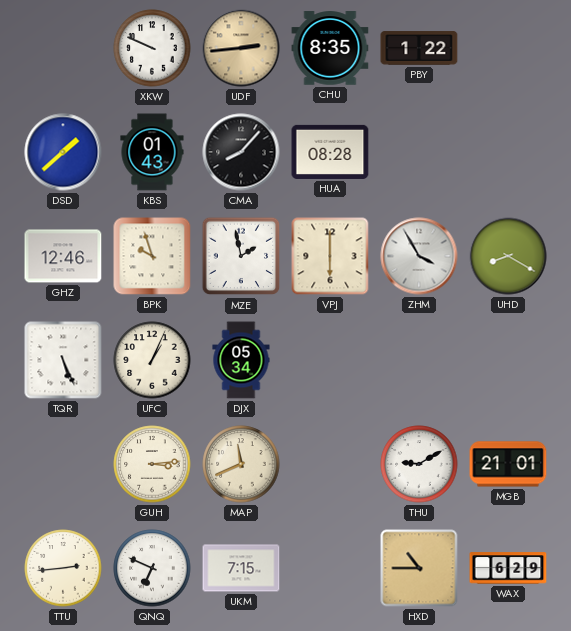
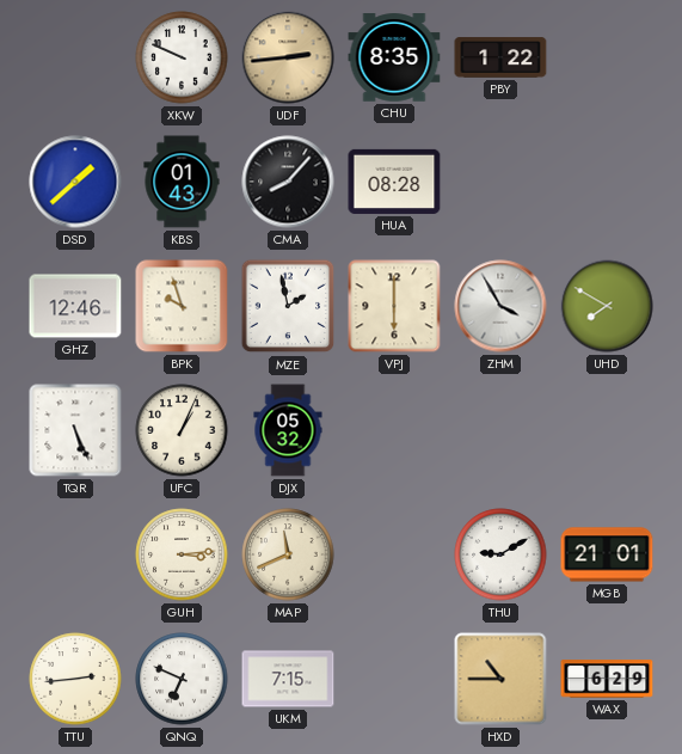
UHD: 8:20 -> 7:50
DJX: 05:34 -> 05:32
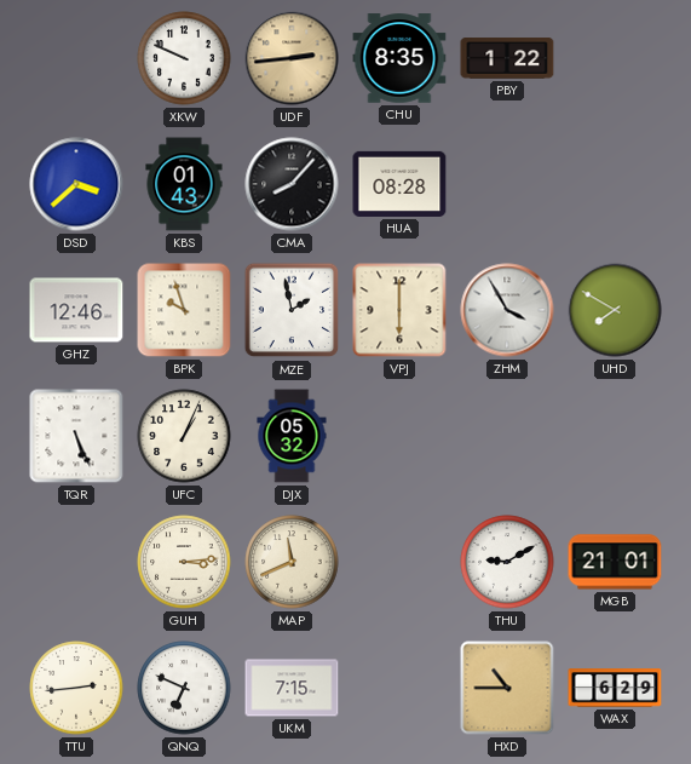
DSD: 1:38 -> 3:38
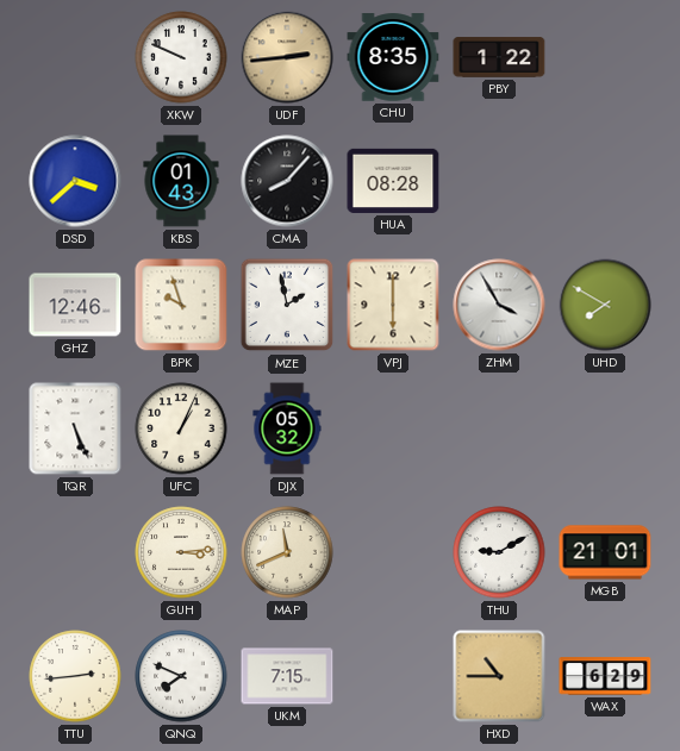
QNQ: 6:49 -> 7:49
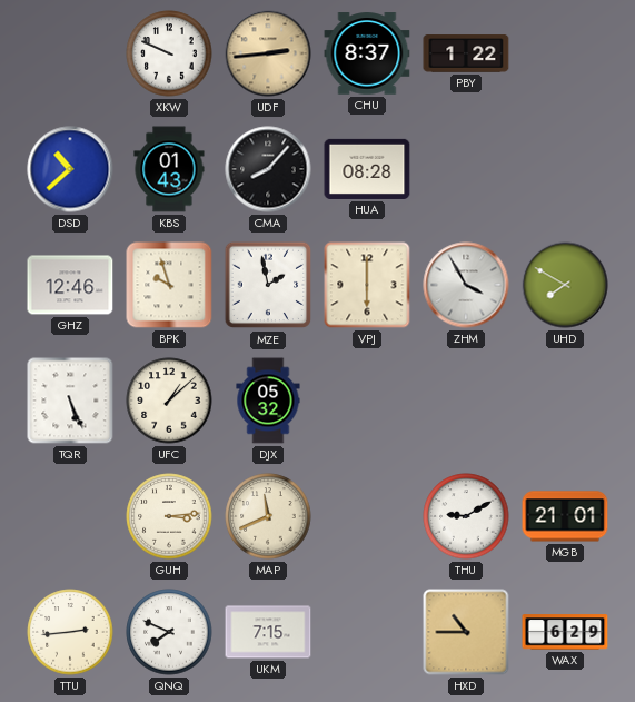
CHU: 8:35 -> 8:37
DSD: 3:38 -> 10:38
UFC: 1:04 -> 1:08
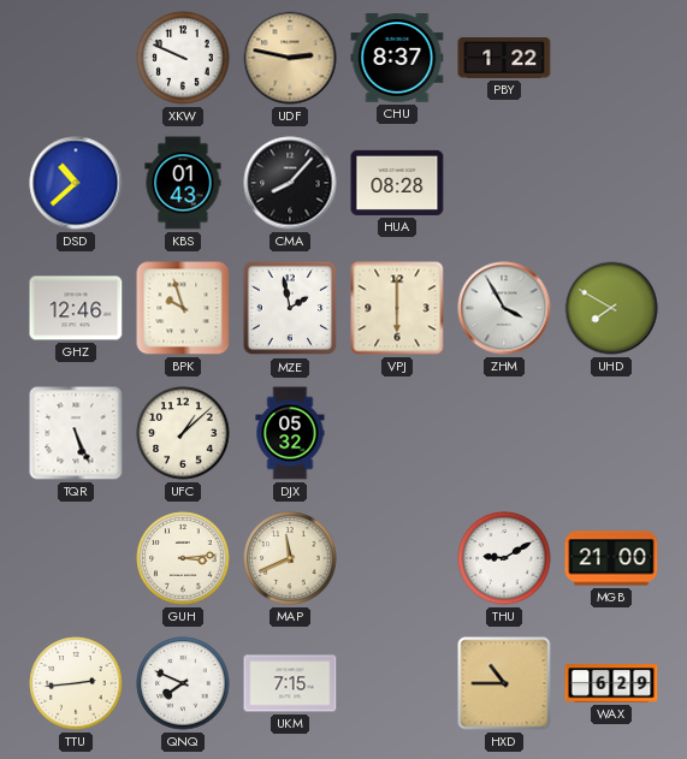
UDF: 2:44 -> 2:47
MGB: 21:01 -> 21:00
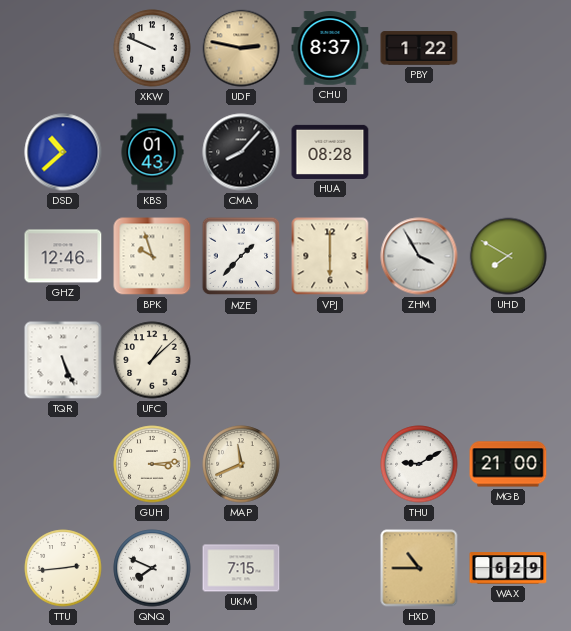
MZE: 1:58 -> 1:37
DJX: 05:32 -> none
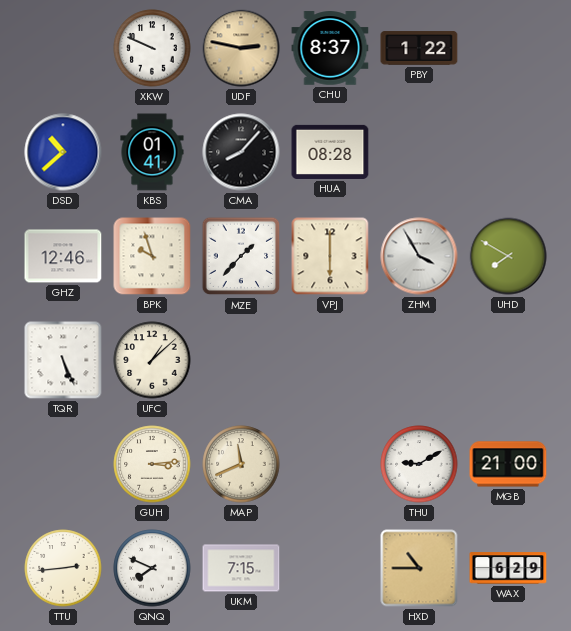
KBS: 01:43 -> 01:41
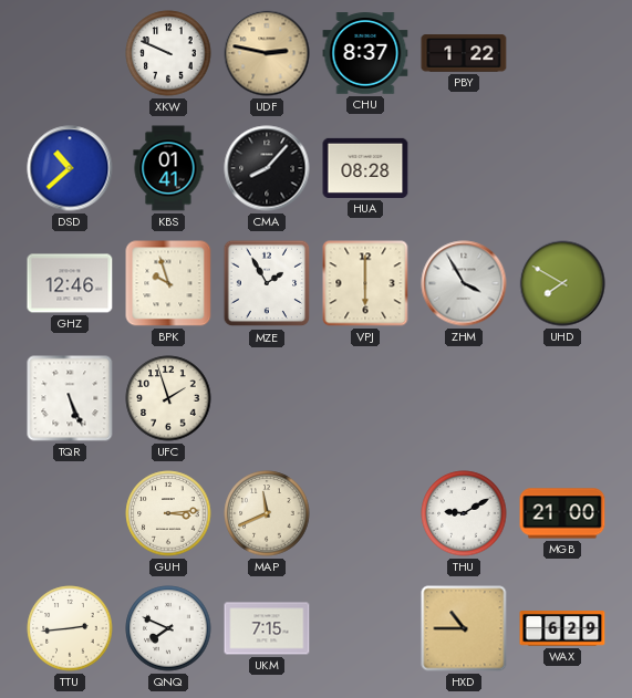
MZE: 1:37 -> 1:55
UFC: 1:08 -> 1:57
